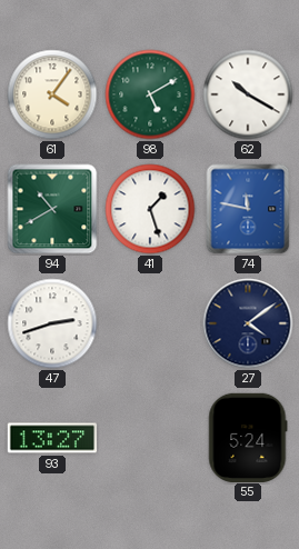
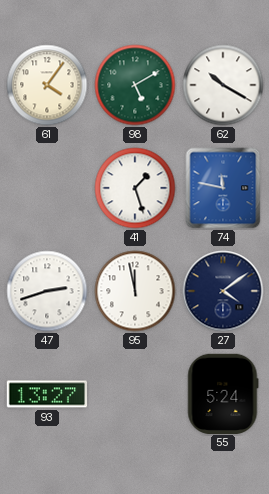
94: 10:40 -> none
95: none -> 11:58
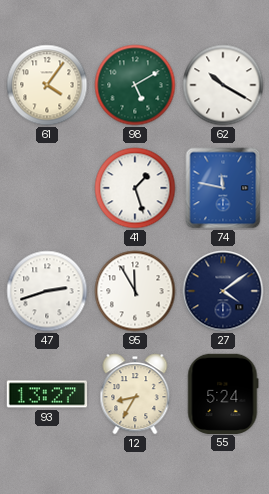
95: 11:58 -> 11:55
12: none -> 8:35
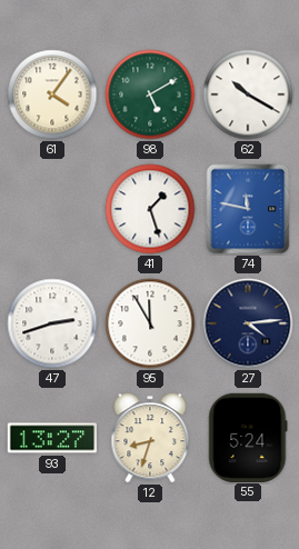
27: 4:09 -> 4:14
12: 8:35 -> 8:33
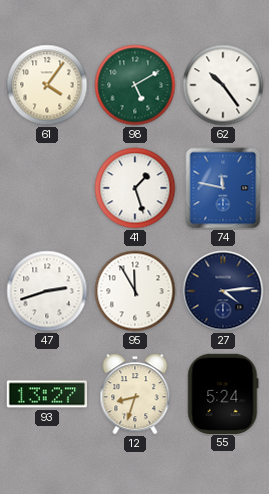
62: 10:20 -> 10:24
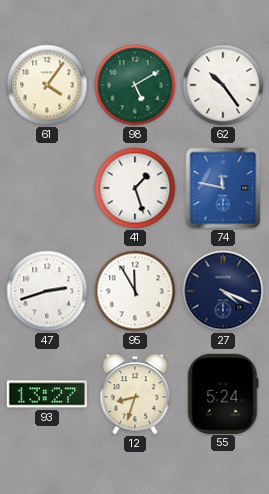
27: 4:14 -> 4:19
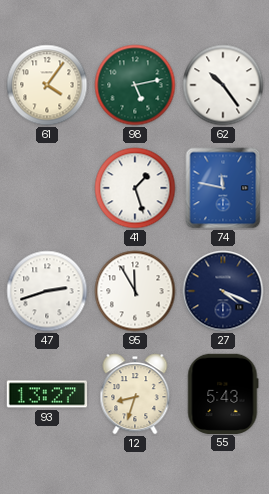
98: 5:10 -> 5:13
55: 5:24 -> 5:43
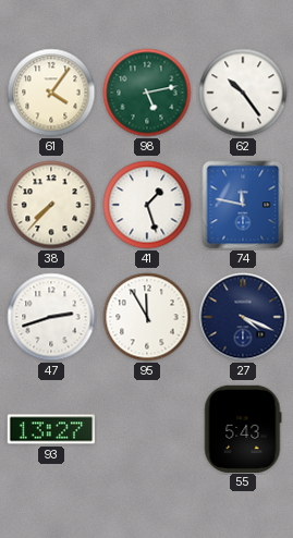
38: none -> 7:37
12: 8:33 -> none
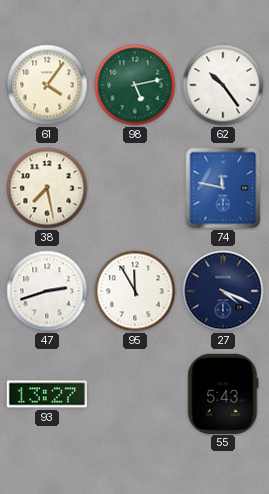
38: 7:37 -> 7:28
41: 1:27 -> none
